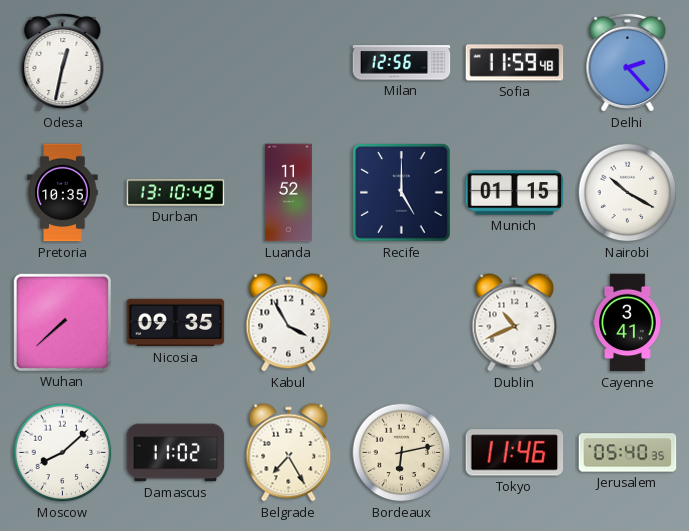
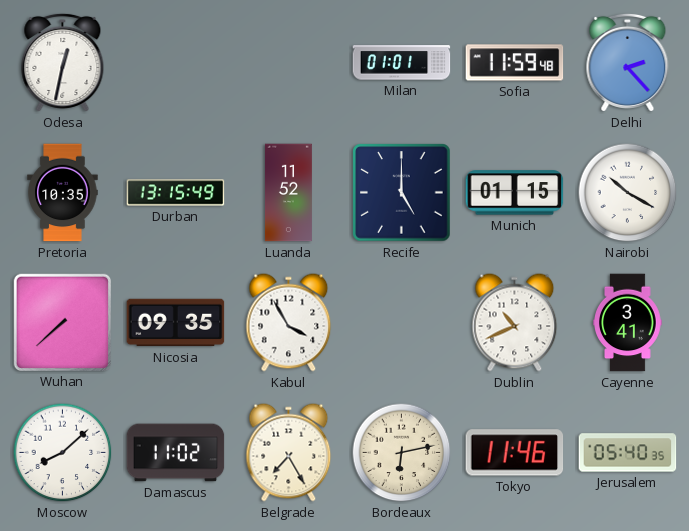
Milan: 12:56 -> 01:01
Durban: 13:10 -> 13:15
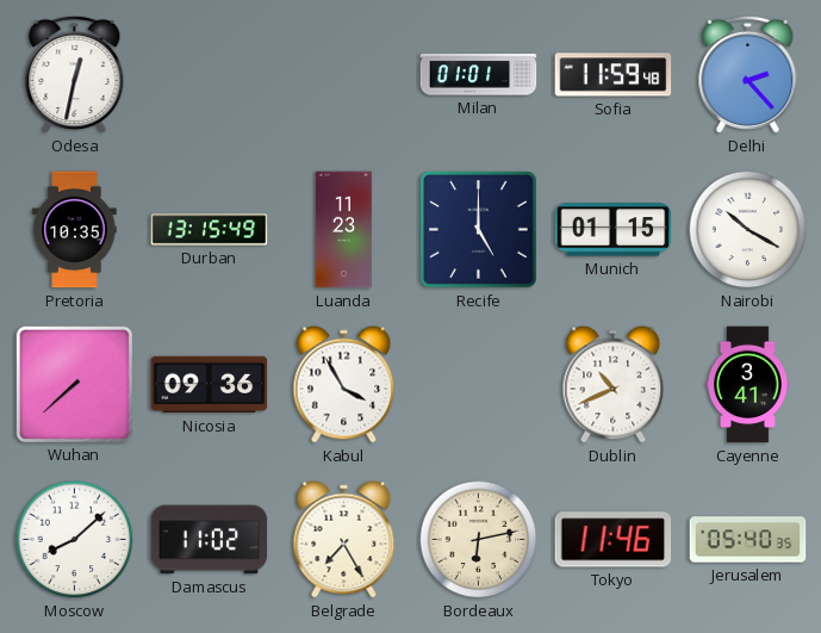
Luanda: 11:52 -> 11:23
Nicosia: 09:35 -> 09:36
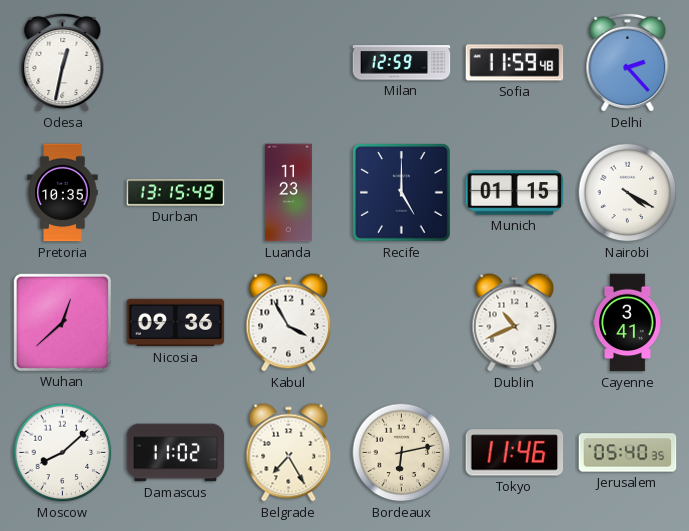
Milan: 01:01 -> 12:59
Nairobi: 10:20 -> 4:20
Wuhan: 7:38 -> 12:38
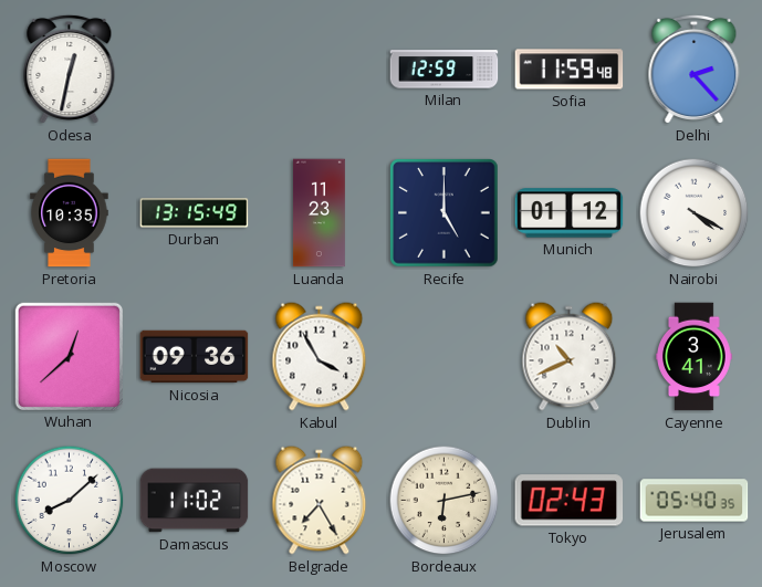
Munich: 01:15 -> 01:12
Tokyo: 11:46 -> 02:43
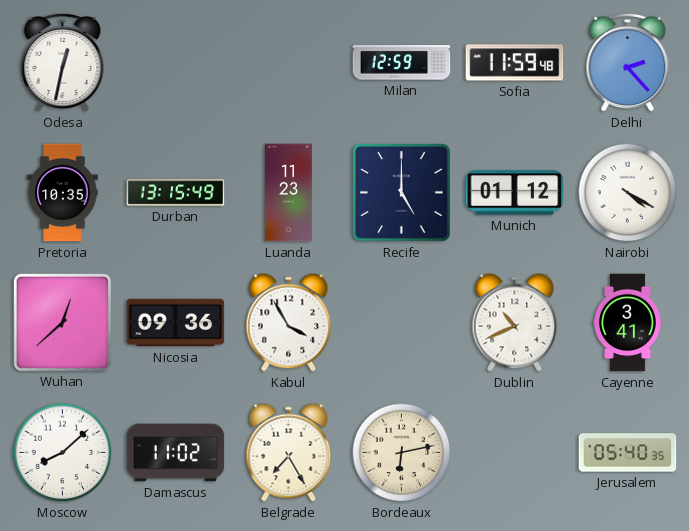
Tokyo: 02:43 -> none
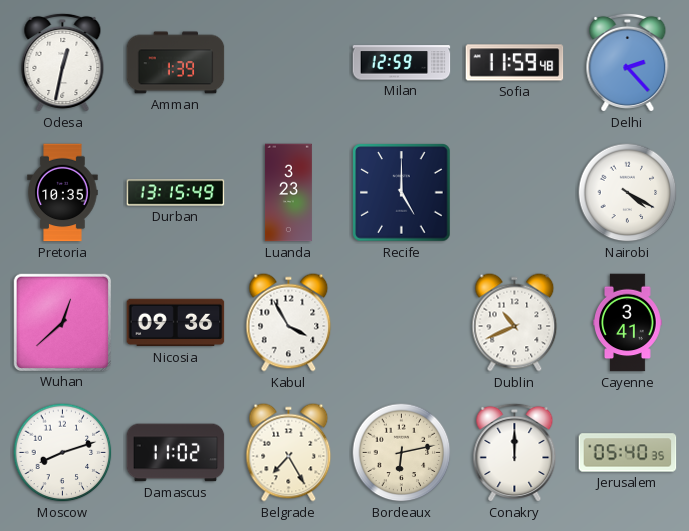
Amman: none -> 1:39
Luanda: 11:23 -> 3:23
Munich: 01:12 -> none
Moscow: 8:08 -> 8:12
Conakry: none -> 12:00
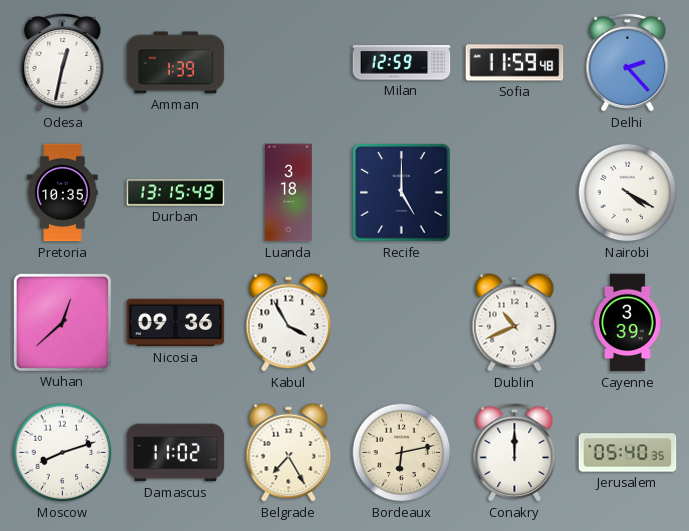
Luanda: 3:23 -> 3:18
Cayenne: 3:41 -> 3:39
